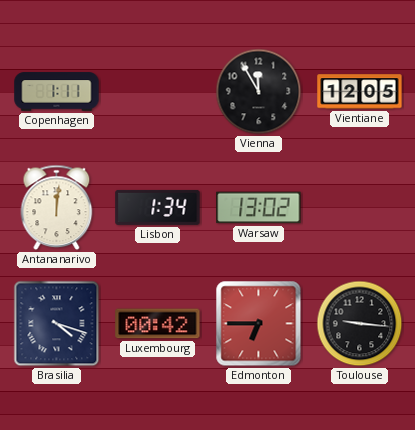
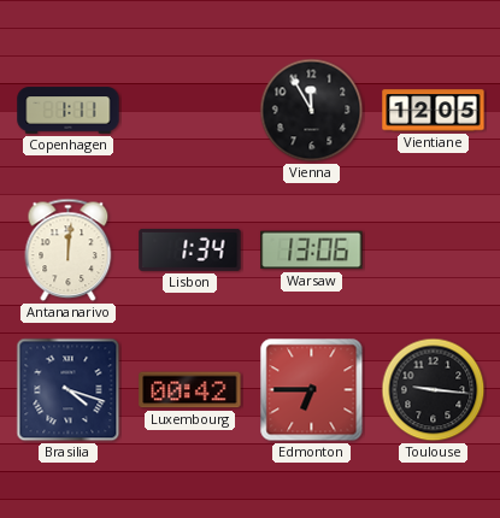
Warsaw: 13:02 -> 13:06
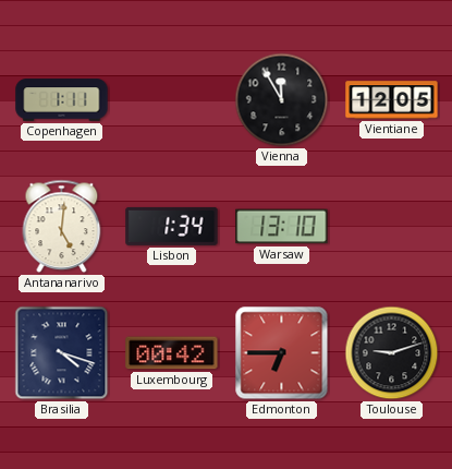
Antananarivo: 12:01 -> 5:01
Warsaw: 13:06 -> 13:10
Toulouse: 9:16 -> 9:12
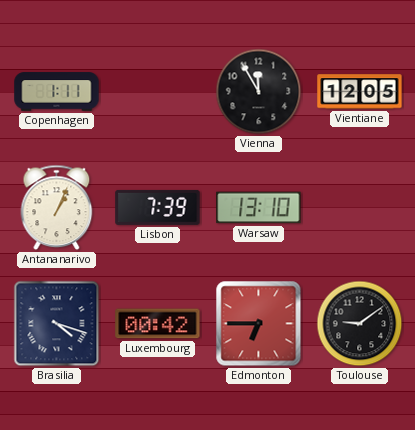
Antananarivo: 5:01 -> 1:04
Lisbon: 1:34 -> 7:39
Toulouse: 9:12 -> 9:09
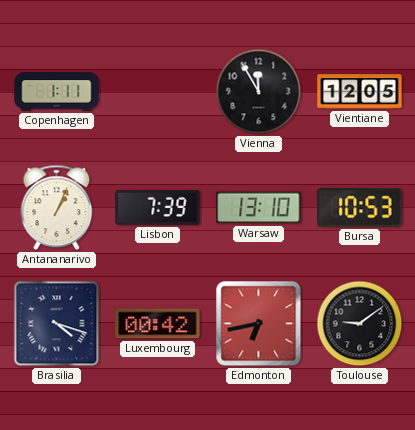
Bursa: none -> 10:53
Edmonton: 6:45 -> 6:43
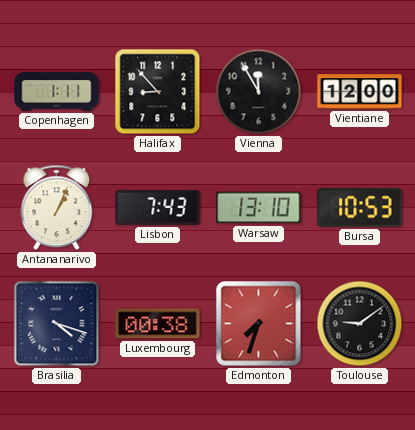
Halifax: none -> 8:53
Vientiane: 12:05 -> 12:00
Lisbon: 7:39 -> 7:43
Luxembourg: 00:42 -> 00:38
Edmonton: 6:43 -> 7:33
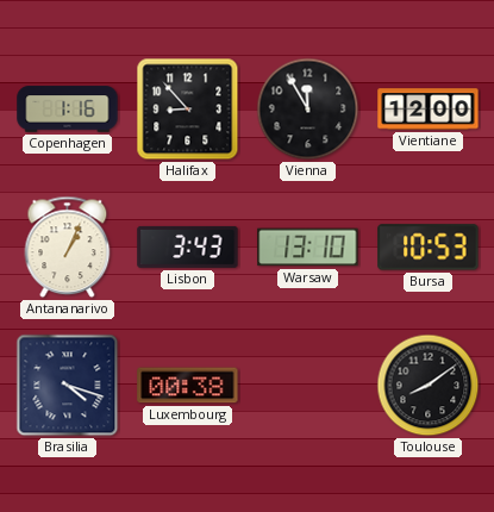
Copenhagen: 1:11 -> 1:16
Lisbon: 7:43 -> 3:43
Edmonton: 7:33 -> none
Toulouse: 9:09 -> 8:09
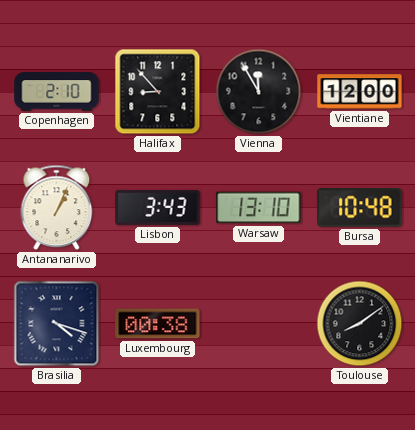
Copenhagen: 1:16 -> 2:10
Bursa: 10:53 -> 10:48
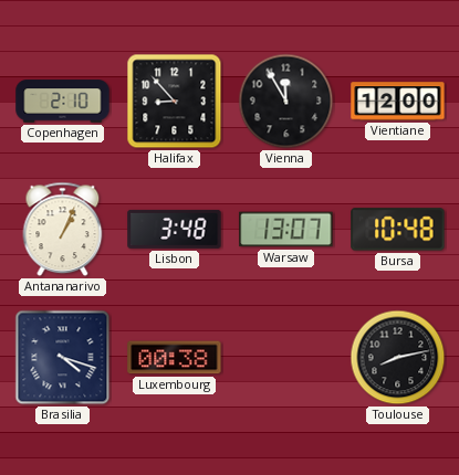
Lisbon: 3:43 -> 3:48
Warsaw: 13:10 -> 13:07
Toulouse: 8:09 -> 8:13
